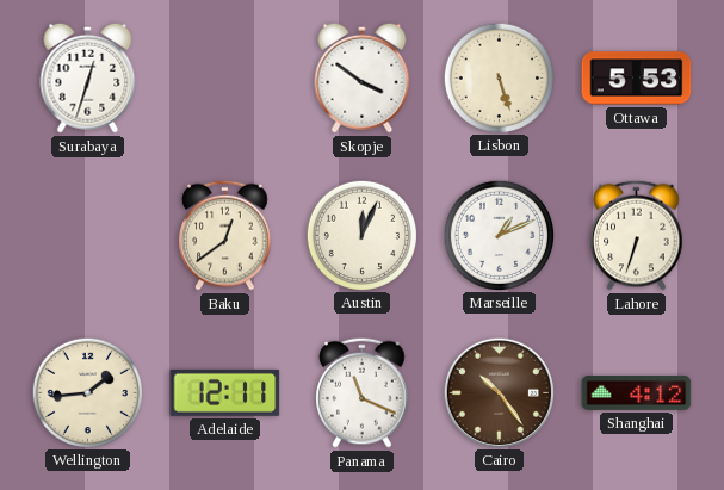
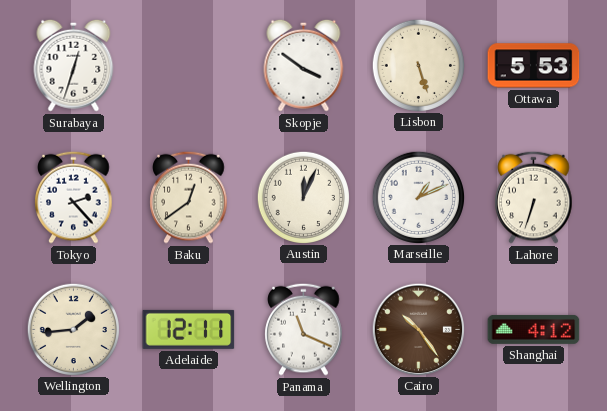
Tokyo: none -> 2:23
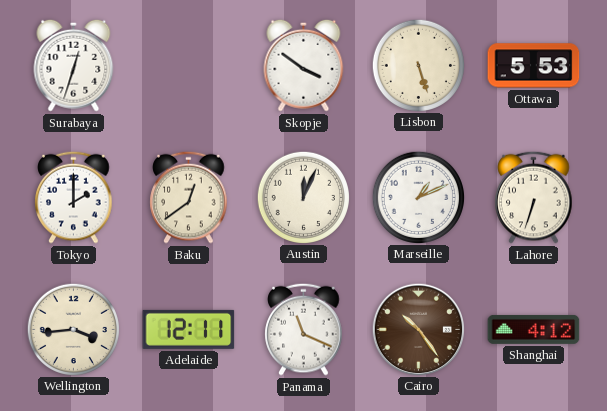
Tokyo: 2:23 -> 2:00
Wellington: 1:44 -> 3:44
